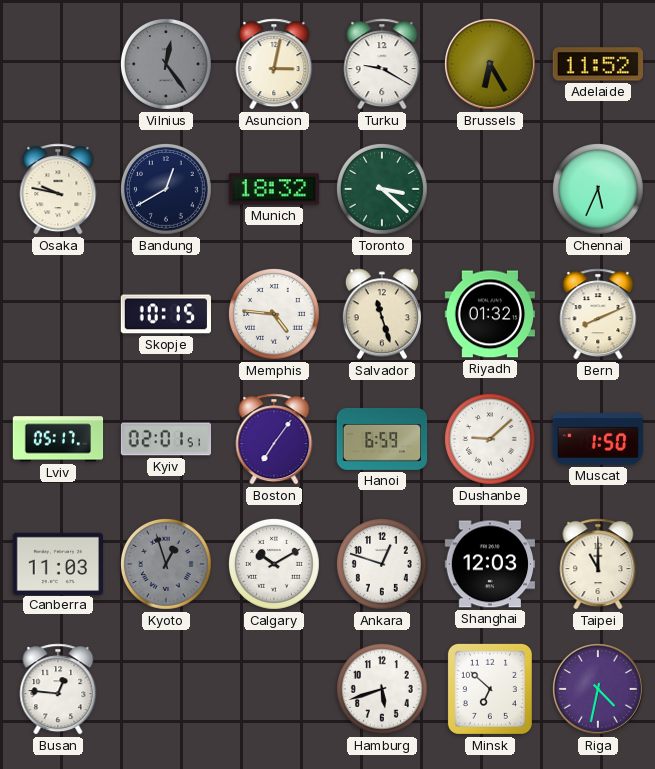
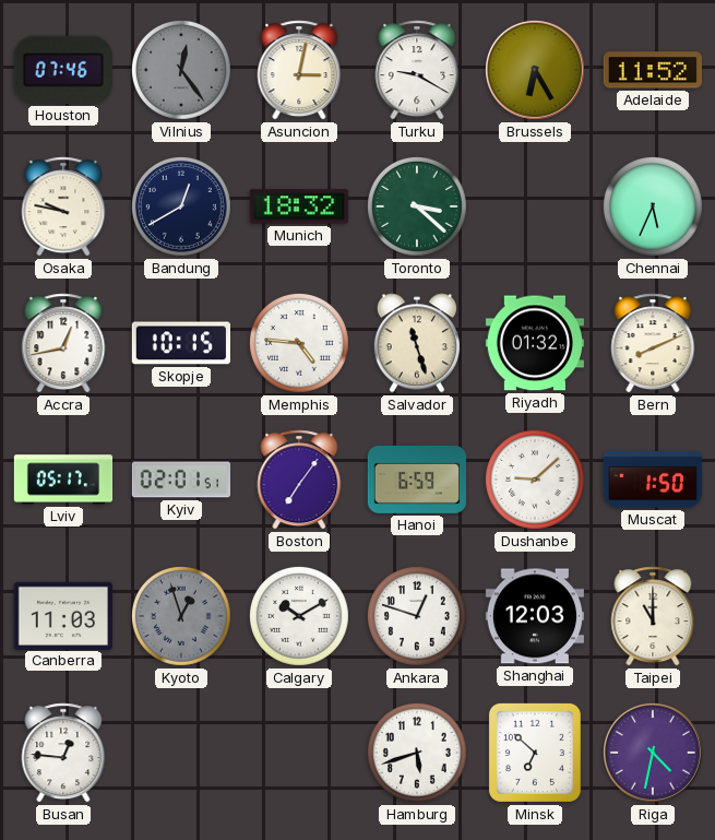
Houston: none -> 07:46
Accra: none -> 12:43
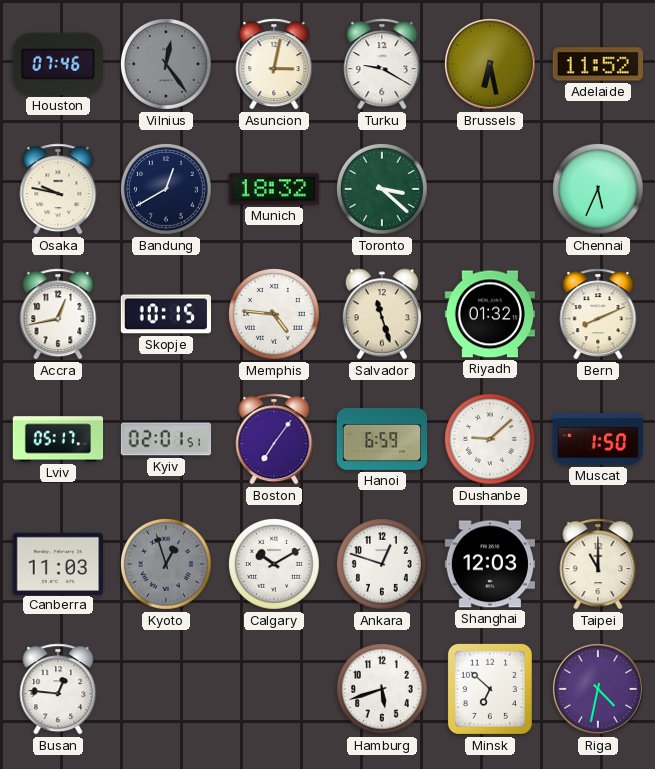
Brussels: 6:25 -> 6:28
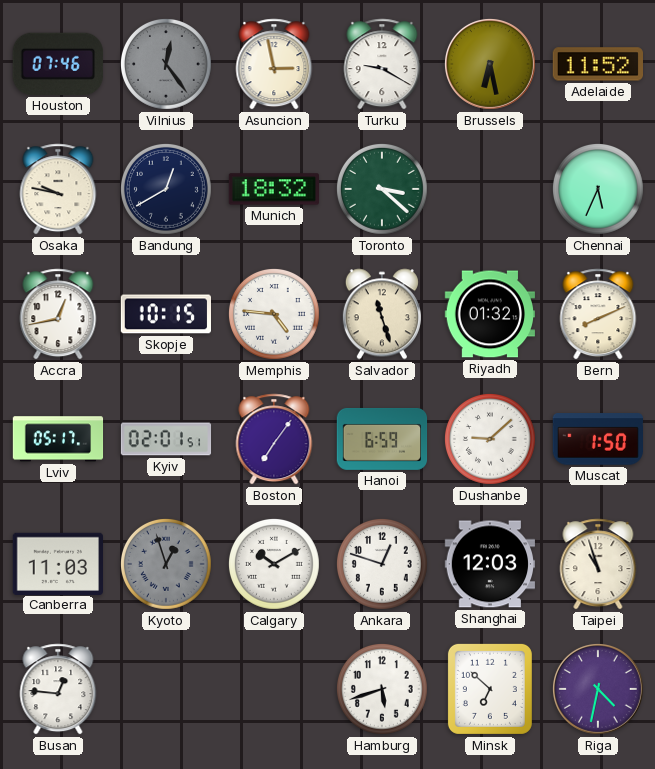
Asuncion: 3:02 -> 2:58
Taipei: 11:00 -> 10:57
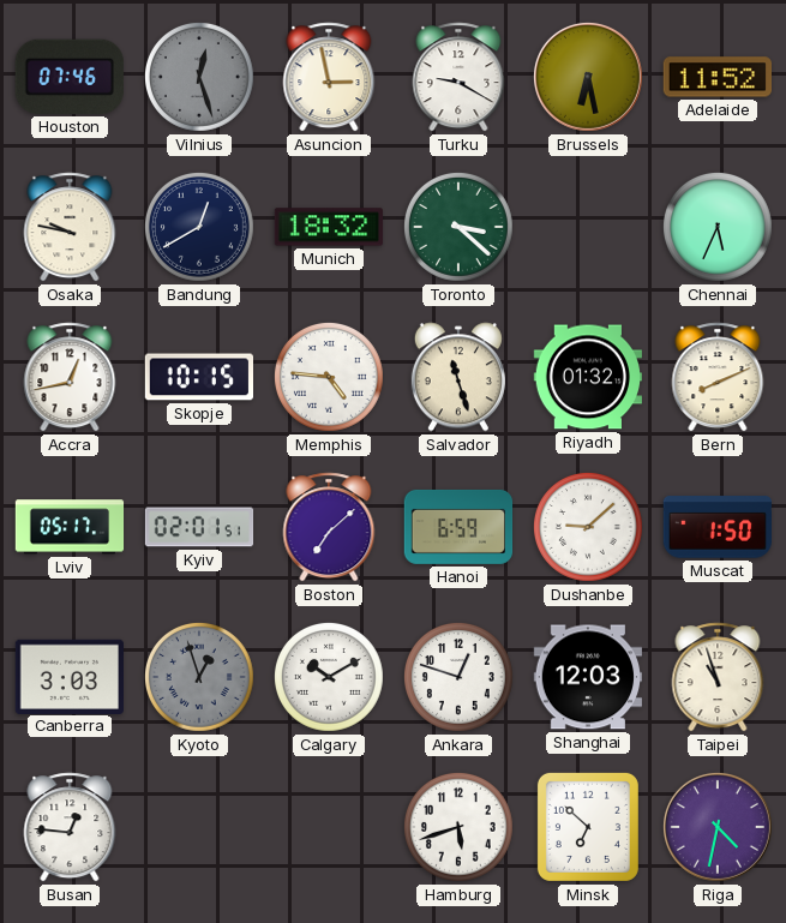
Vilnius: 12:24 -> 12:27
Boston: 7:06 -> 7:08
Canberra: 11:03 -> 3:03
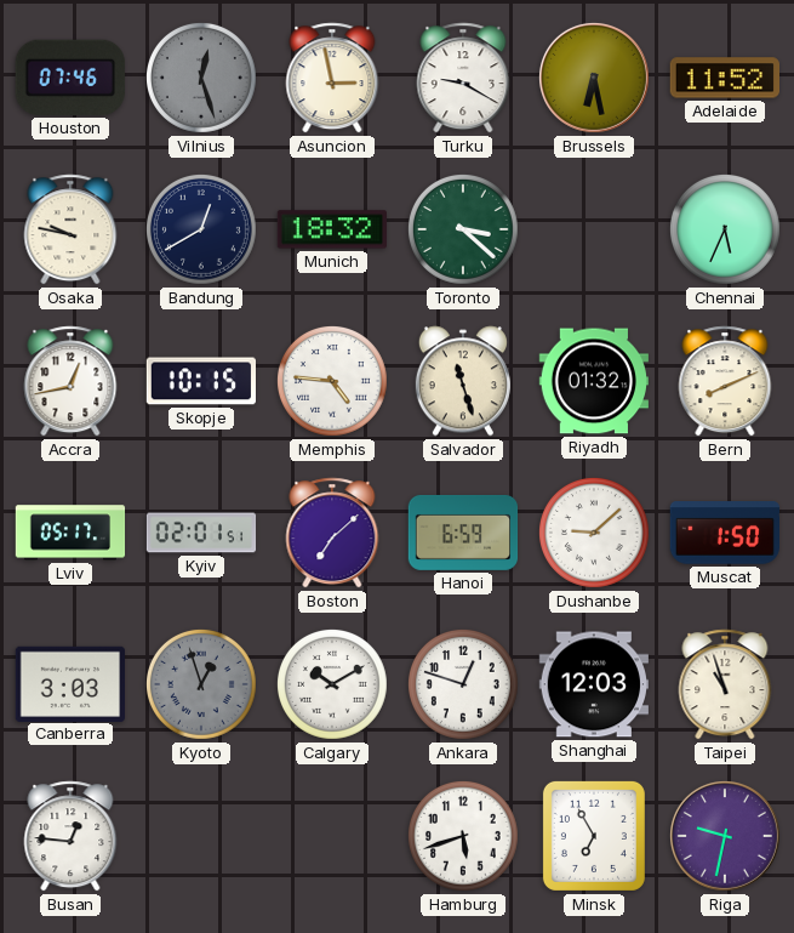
Minsk: 6:52 -> 6:55
Riga: 4:32 -> 9:32
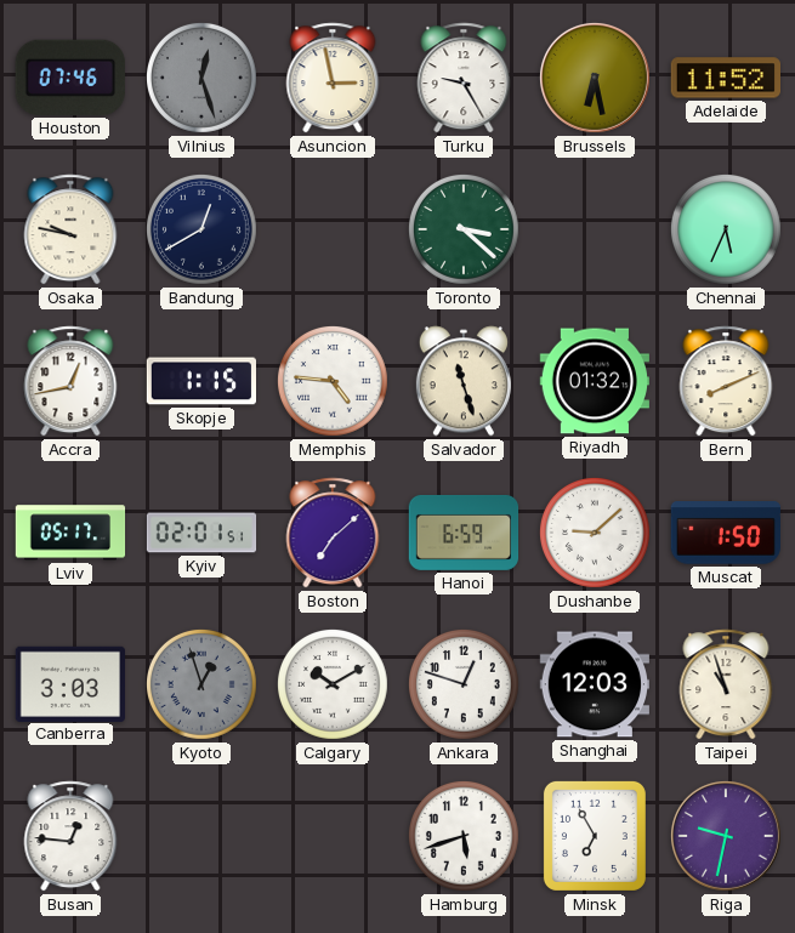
Turku: 9:20 -> 9:25
Munich: 18:32 -> none
Skopje: 10:15 -> 1:15
